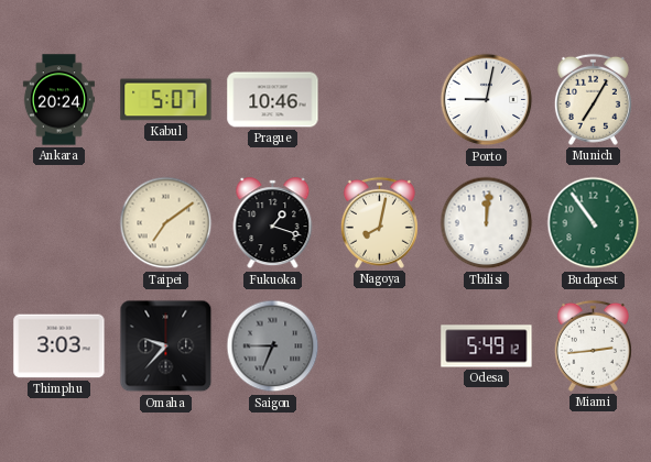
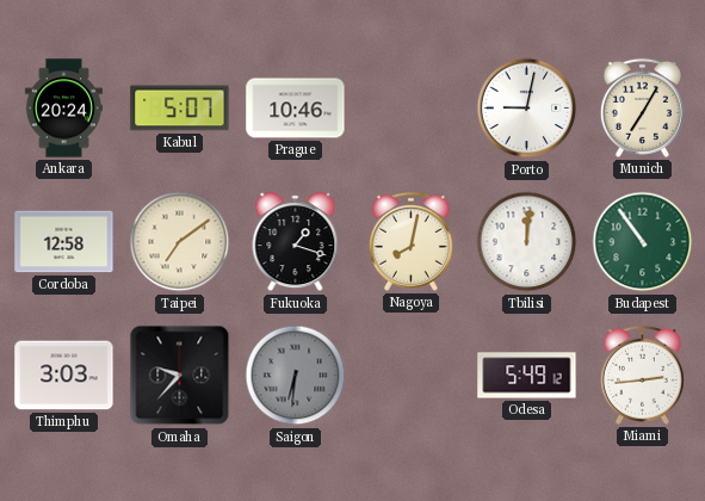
Cordoba: none -> 12:58
Saigon: 6:45 -> 6:31
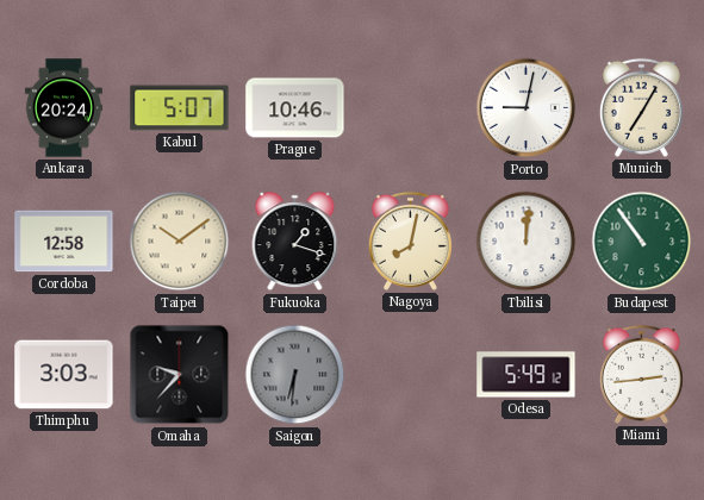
Taipei: 7:09 -> 10:09
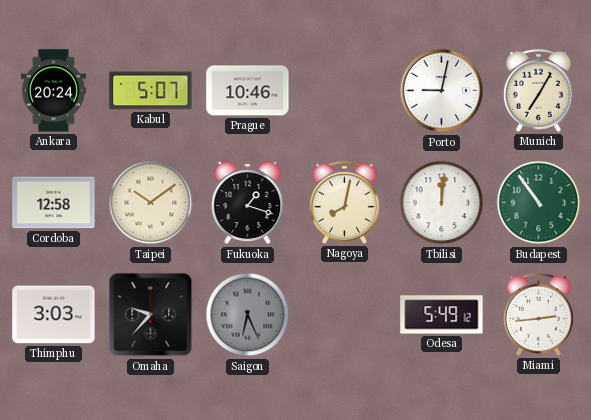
Saigon: 6:31 -> 6:26
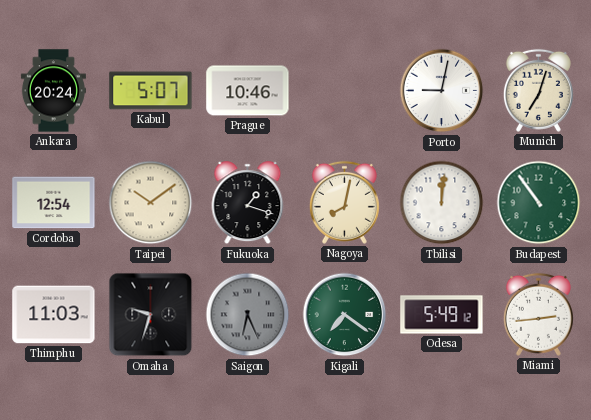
Munich: 7:05 -> 7:03
Cordoba: 12:58 -> 12:54
Thimphu: 3:03 -> 11:03
Omaha: 9:37 -> 9:33
Kigali: none -> 7:21
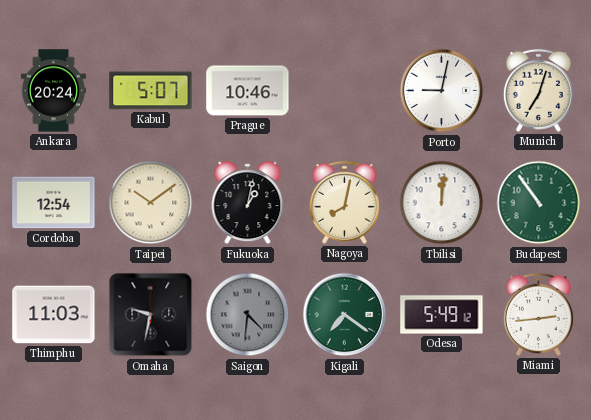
Fukuoka: 1:18 -> 1:02
Omaha: 9:33 -> 9:32
Saigon: 6:26 -> 4:31
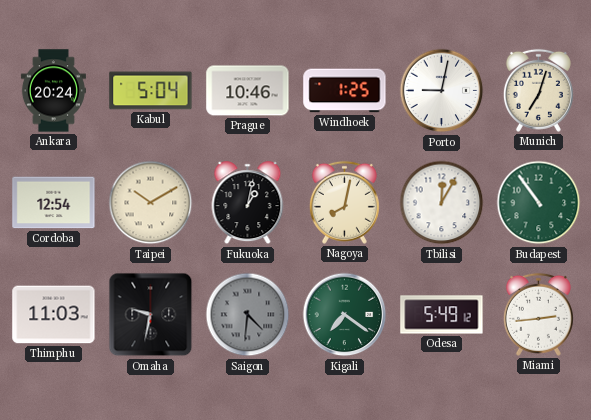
Kabul: 5:07 -> 5:04
Windhoek: none -> 1:25
Taipei: 10:09 -> 10:10
Tbilisi: 12:01 -> 12:05
